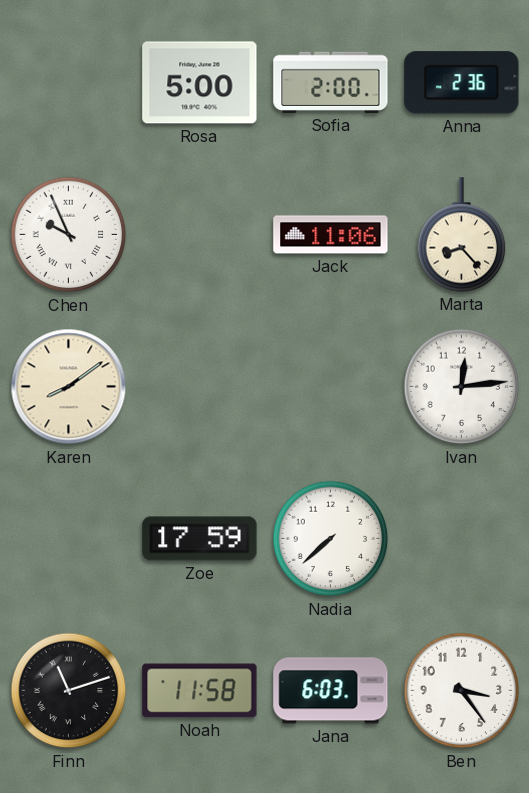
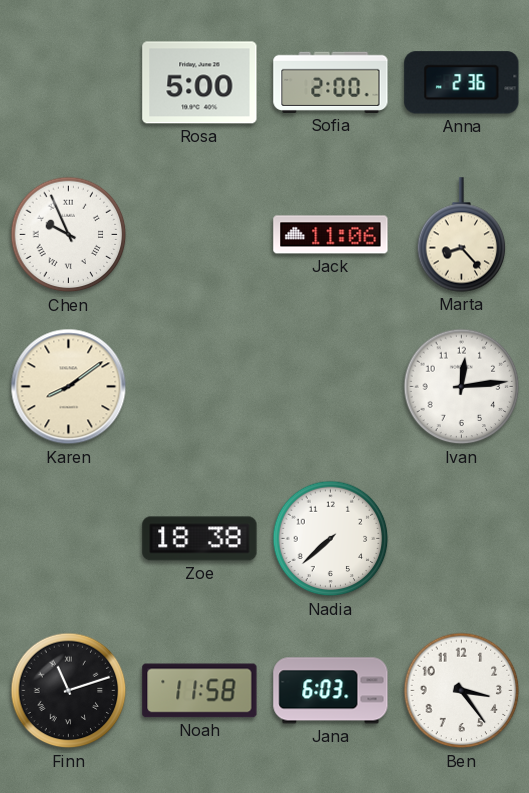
Zoe: 17:59 -> 18:38
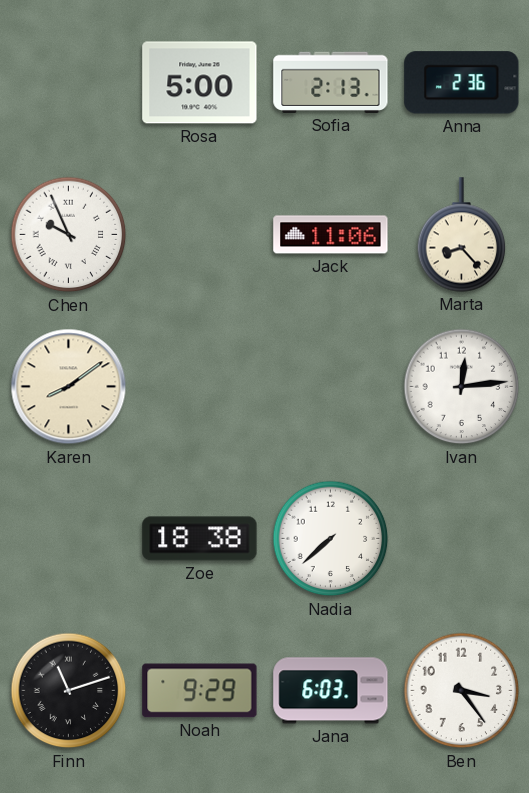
Sofia: 2:00 -> 2:13
Noah: 11:58 -> 9:29
